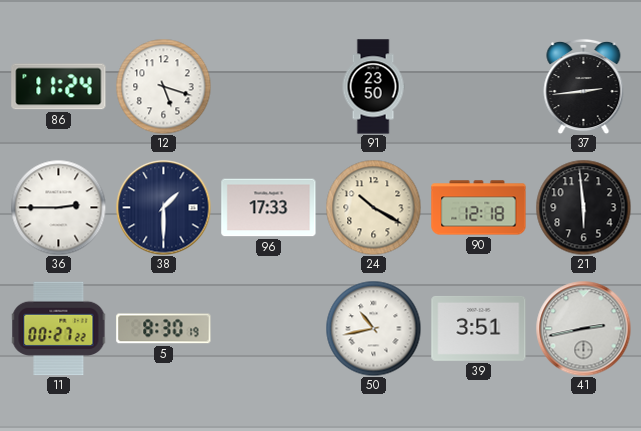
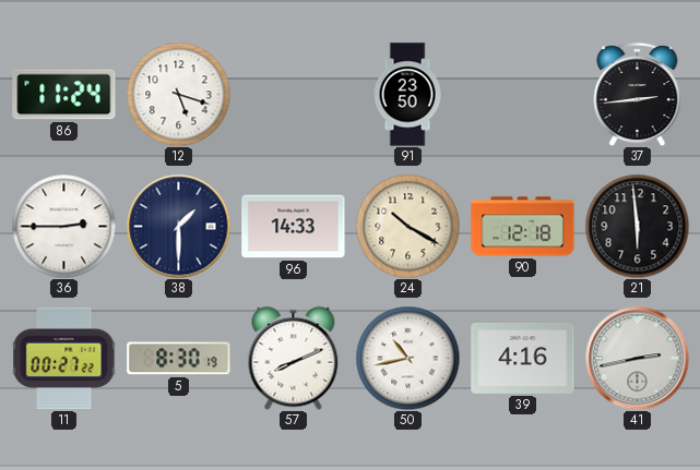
96: 17:33 -> 14:33
57: none -> 8:11
39: 3:51 -> 4:16
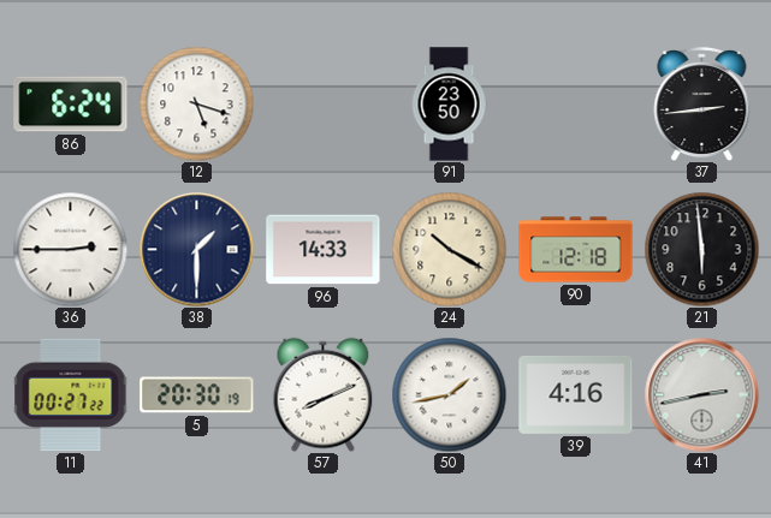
86: 11:24 -> 6:24
5: 8:30 -> 20:30
50: 10:43 -> 1:43
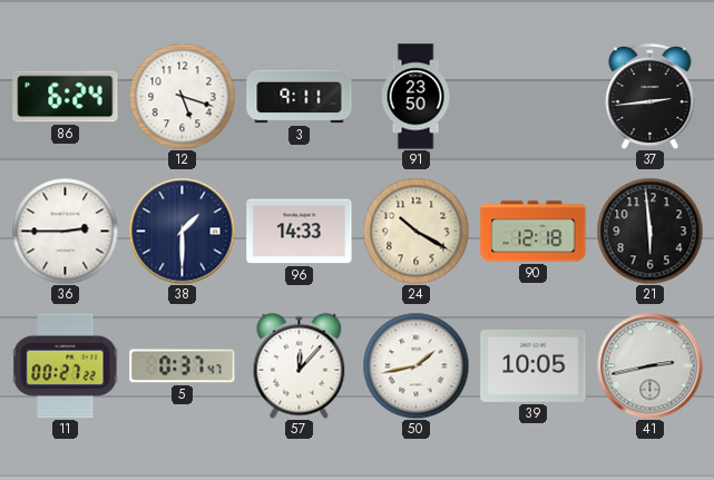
3: none -> 9:11
5: 20:30 -> 0:37
57: 8:11 -> 12:07
39: 4:16 -> 10:05
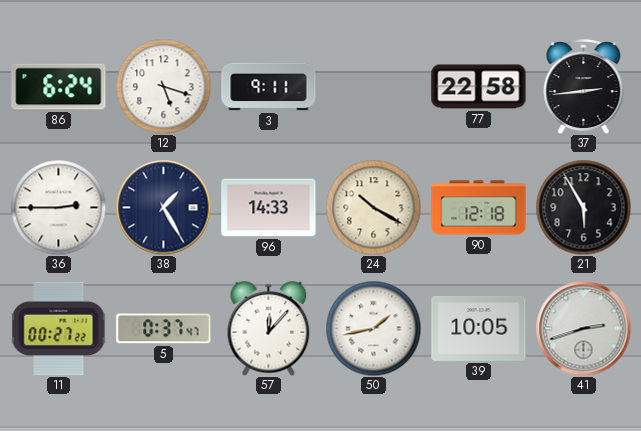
91: 23:50 -> none
77: none -> 22:58
38: 1:30 -> 1:25
21: 5:59 -> 5:55
41: 2:43 -> 2:42
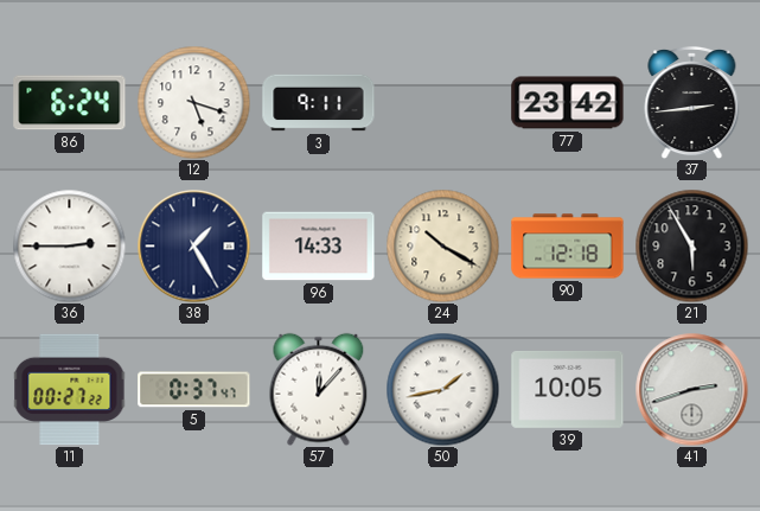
77: 22:58 -> 23:42
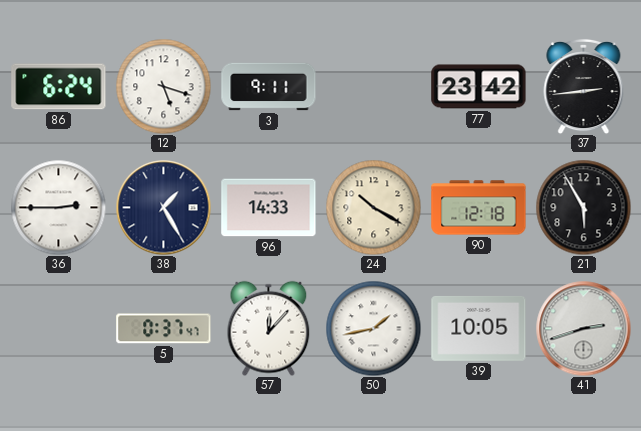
11: 00:27 -> none
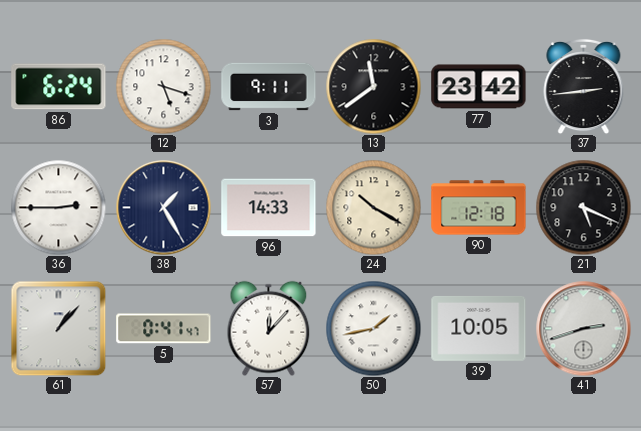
13: none -> 11:39
21: 5:55 -> 5:19
61: none -> 1:07
5: 0:37 -> 0:41
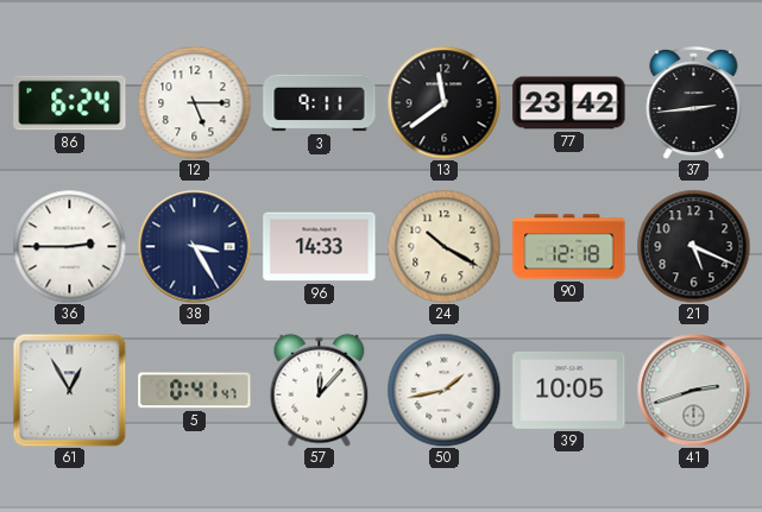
12: 5:18 -> 5:15
38: 1:25 -> 3:25
61: 1:07 -> 12:55
